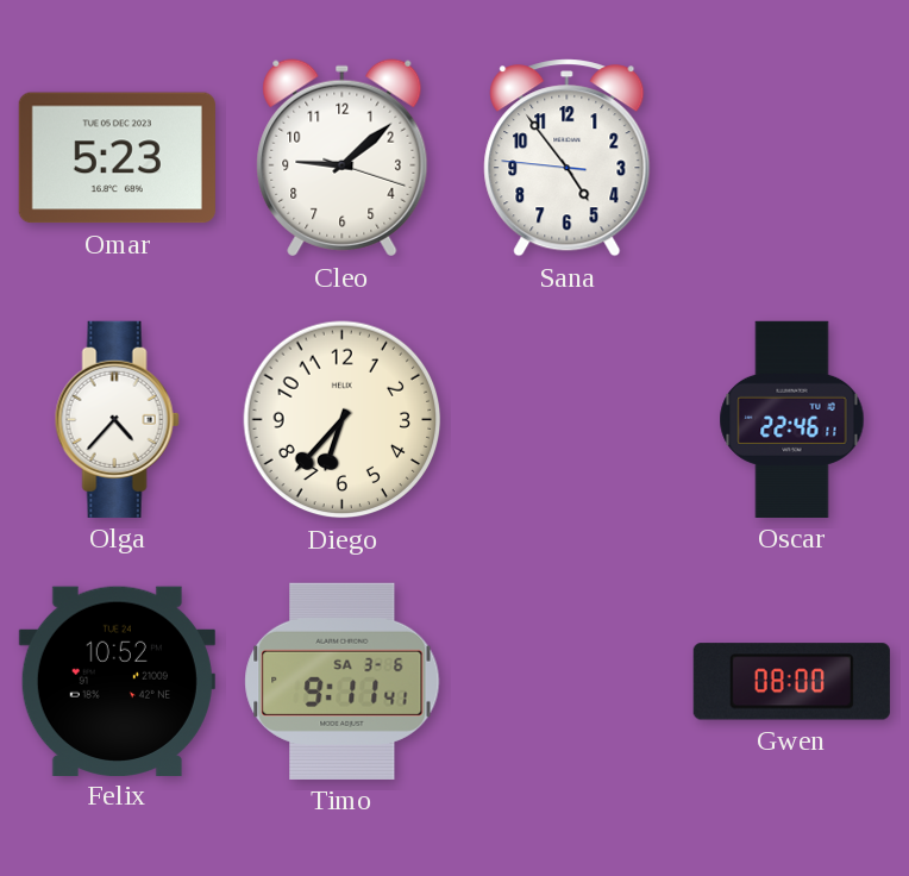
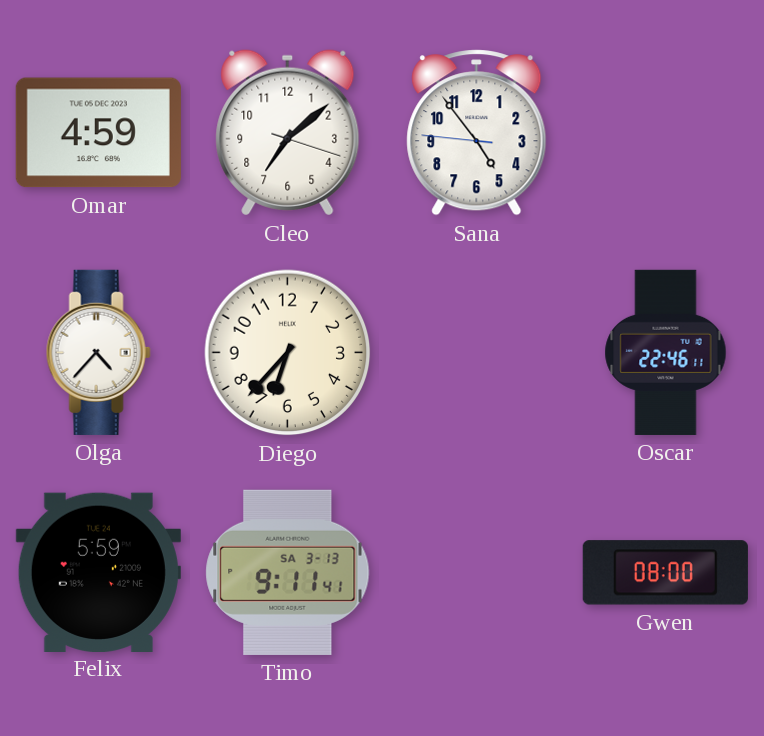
Omar: 5:23 -> 4:59
Cleo: 9:08 -> 7:08
Felix: 10:52 -> 5:59
Timo date: SA 3-6 -> SA 3-13
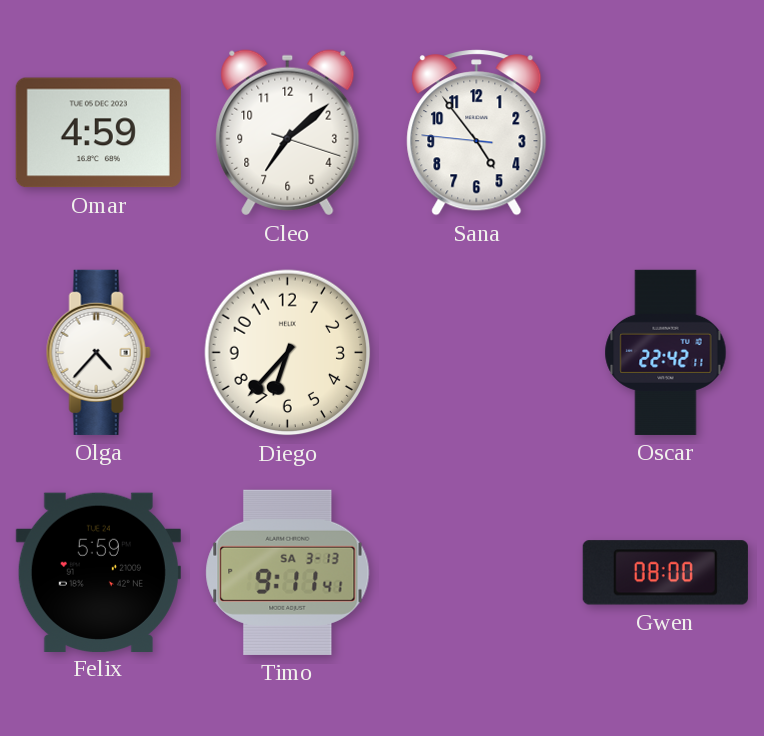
Oscar: 22:46 -> 22:42
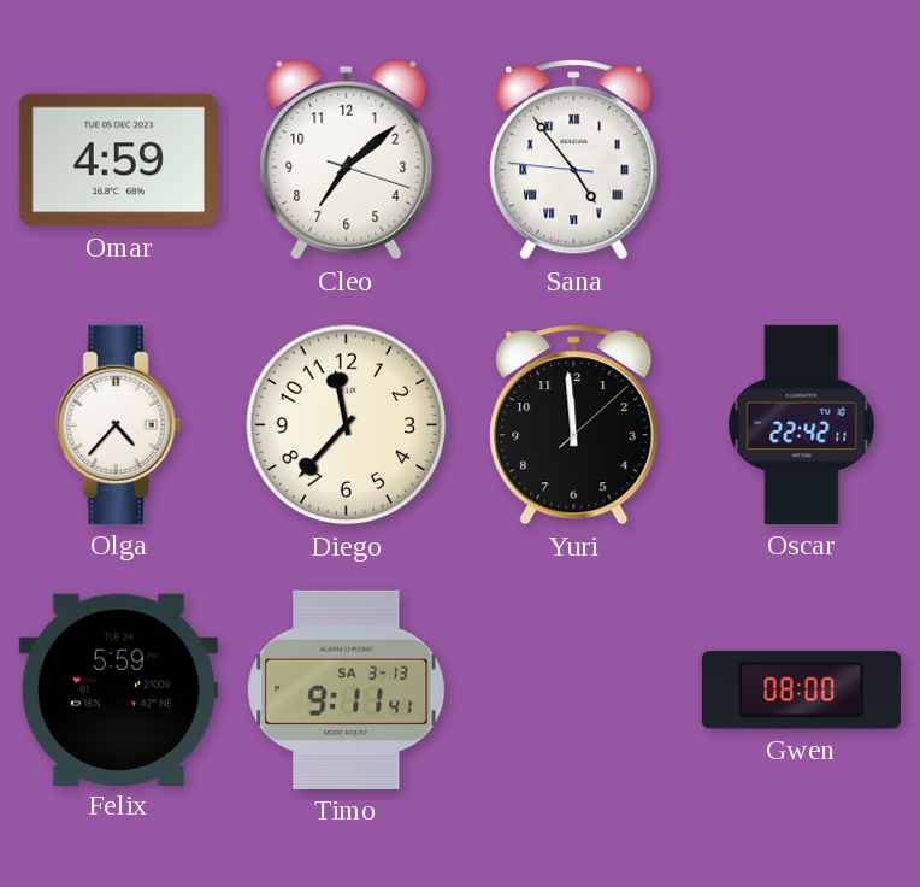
Sana numerals: Arabic -> Roman
Diego: 6:37 -> 11:37
Yuri: none -> 11:59
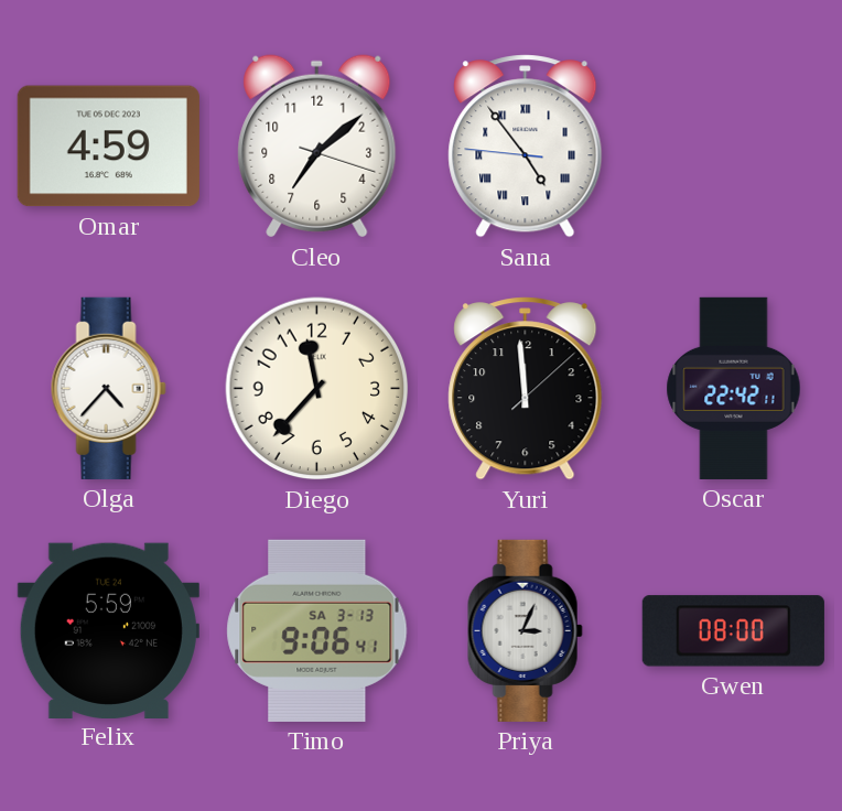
Timo: 9:11 -> 9:06
Priya: none -> 3:04
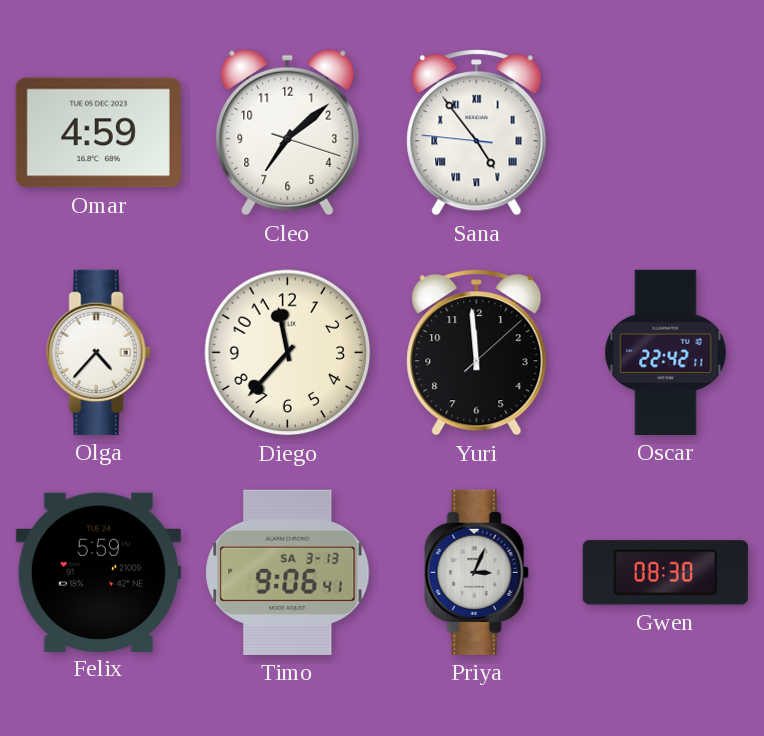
Gwen: 08:00 -> 08:30
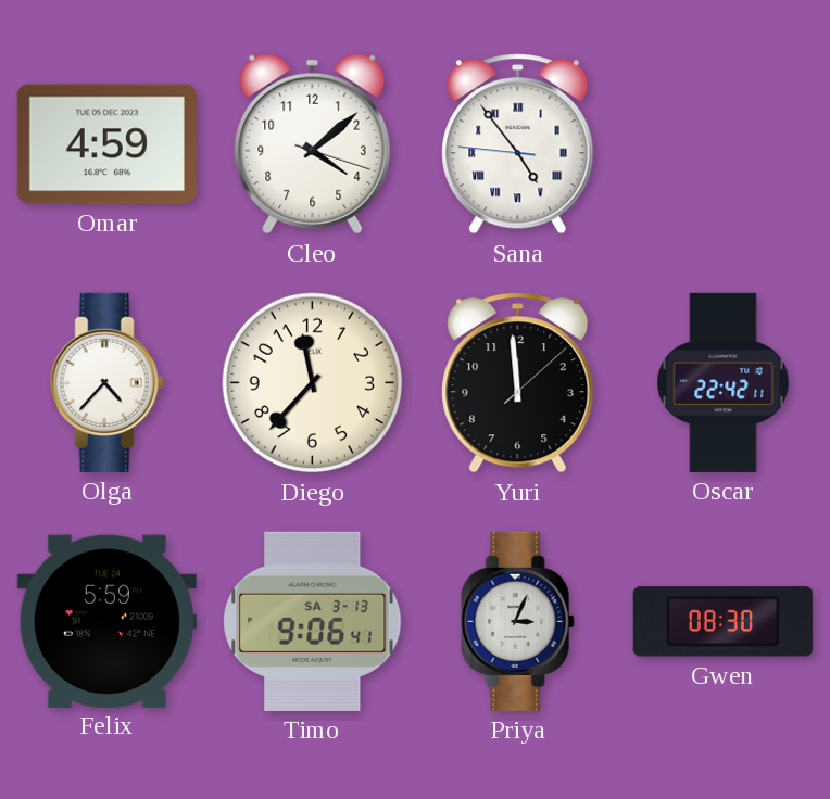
Cleo: 7:08 -> 4:08
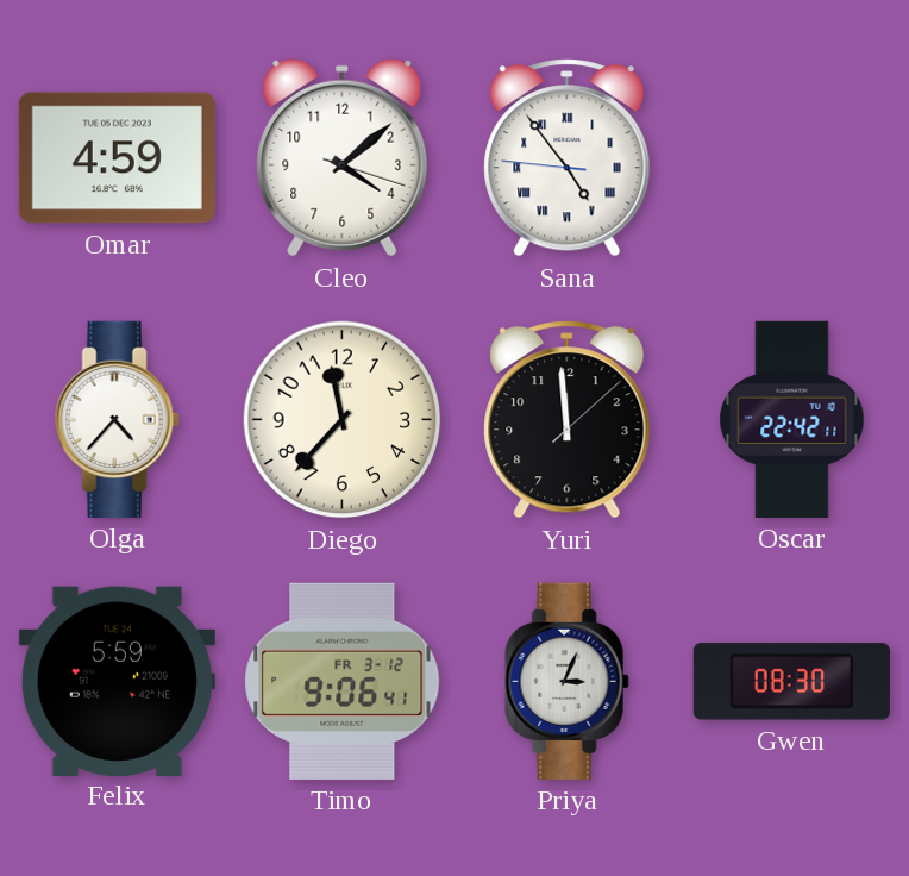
Timo date: SA 3-13 -> FR 3-12
